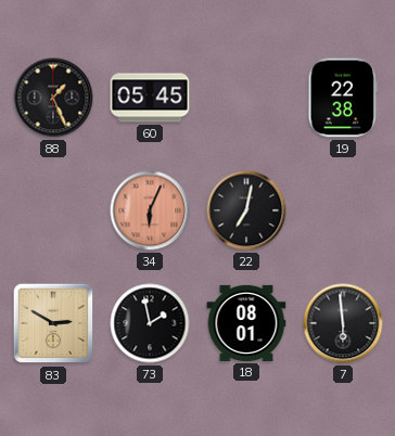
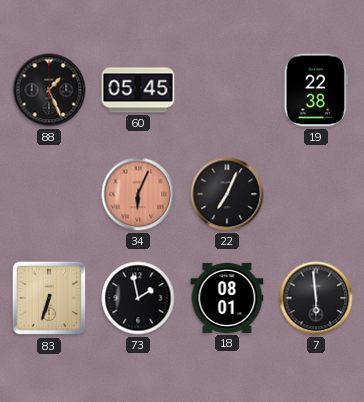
22: 7:02 -> 7:04
83: 2:50 -> 6:33
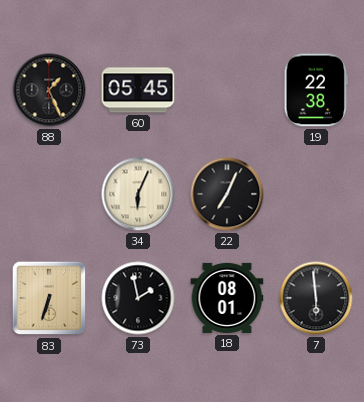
34 dial: salmon -> cream
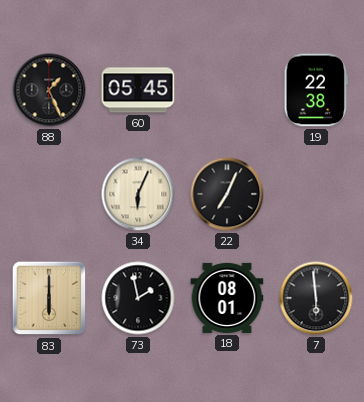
83: 6:33 -> 6:00
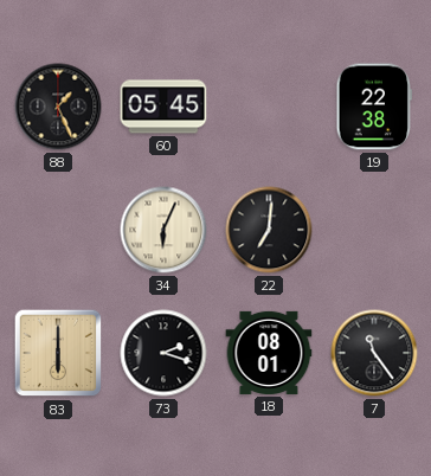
22: 7:04 -> 7:01
73: 1:58 -> 2:18
7: 5:59 -> 11:24
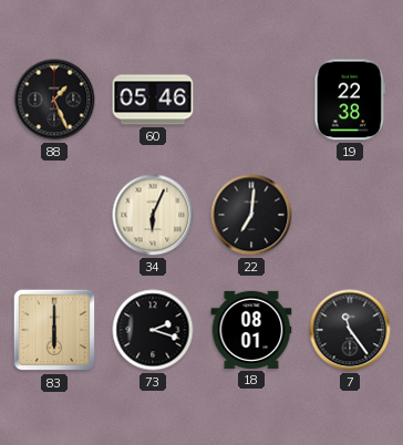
60: 05:45 -> 05:46
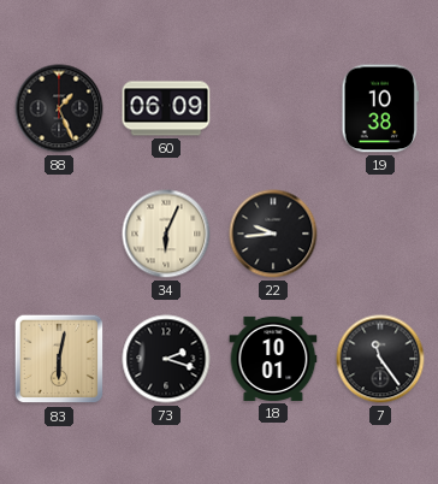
60: 05:46 -> 06:09
19: 22:38 -> 10:38
22: 7:01 -> 9:44
83: 6:00 -> 6:02
18: 08:01 -> 10:01
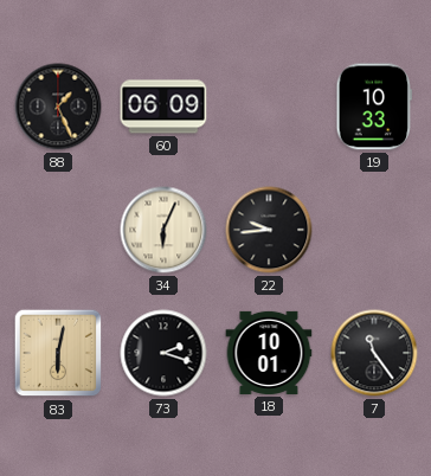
19: 10:38 -> 10:33
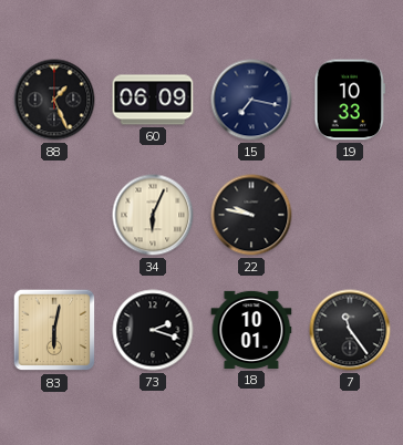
15: none -> 7:17
22: 9:44 -> 9:47
